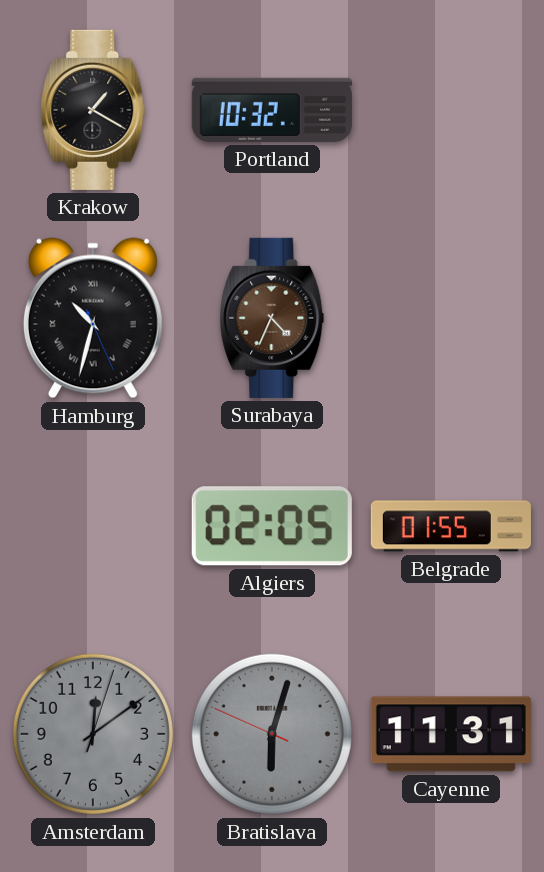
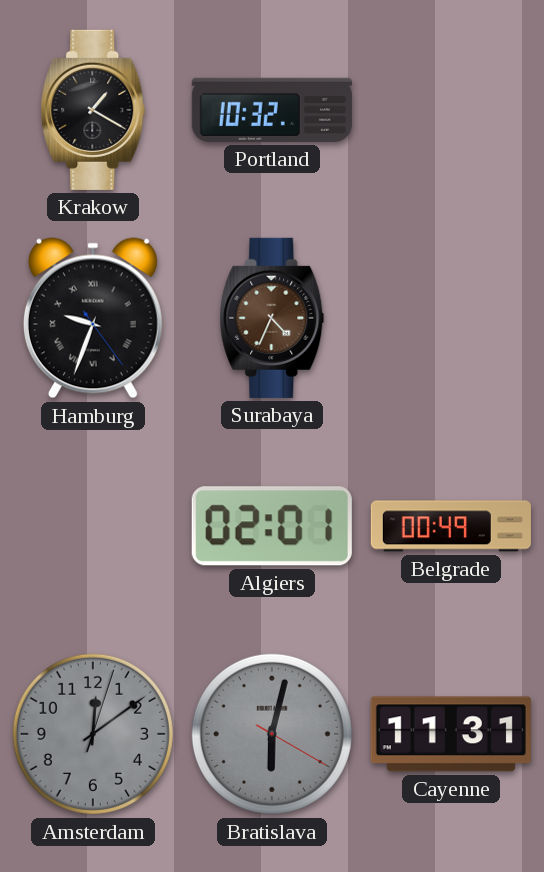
Hamburg: 10:32 -> 9:33
Algiers: 02:05 -> 02:01
Belgrade: 01:55 -> 00:49
Bratislava: 6:02:49 -> 6:02:20
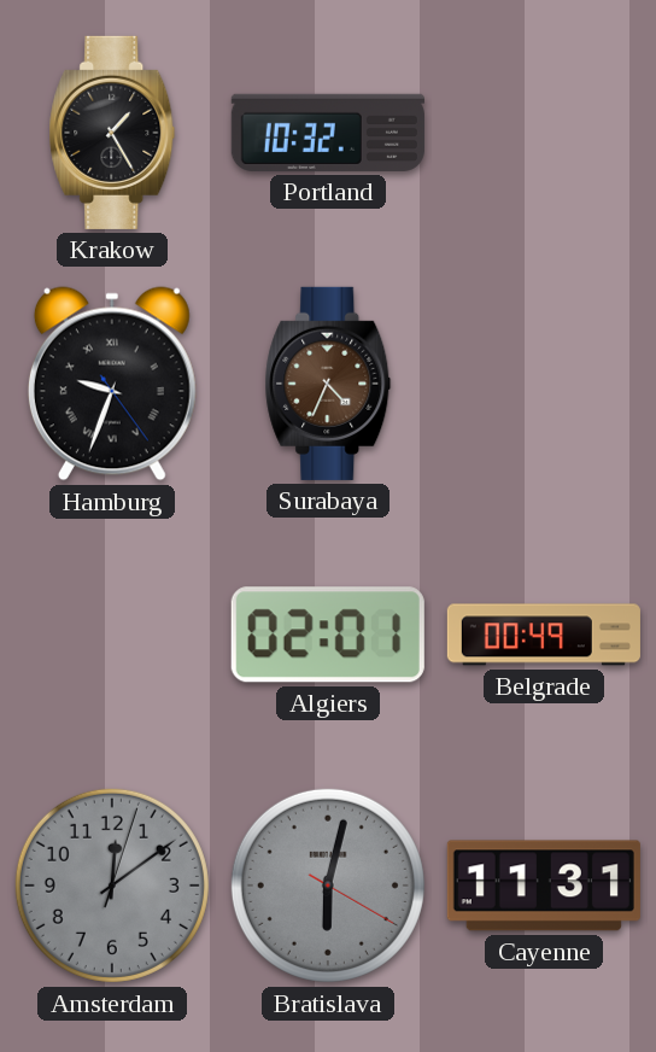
Krakow: 1:20 -> 1:25
